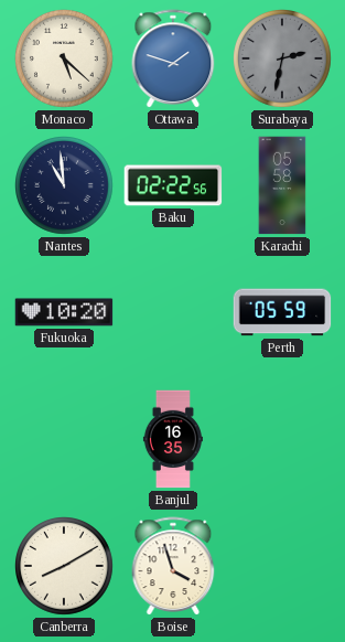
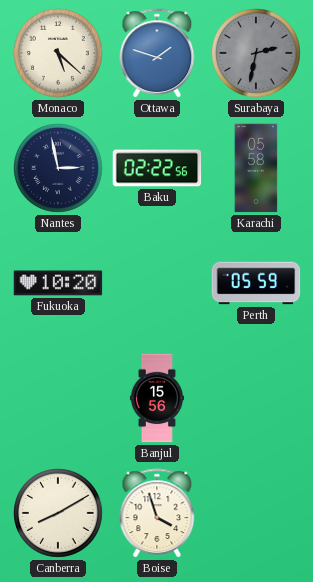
Nantes: 10:59 -> 2:58
Banjul: 16:35 -> 15:56
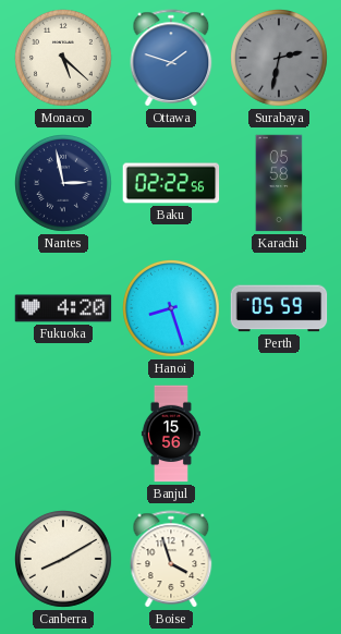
Fukuoka: 10:20 -> 4:20
Hanoi: none -> 8:27
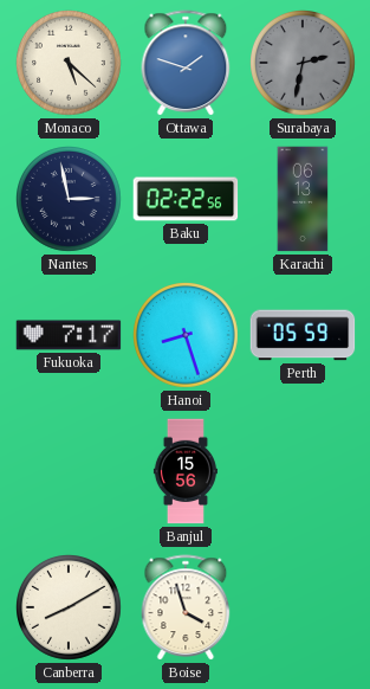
Karachi: 05:58 -> 06:13
Fukuoka: 4:20 -> 7:17
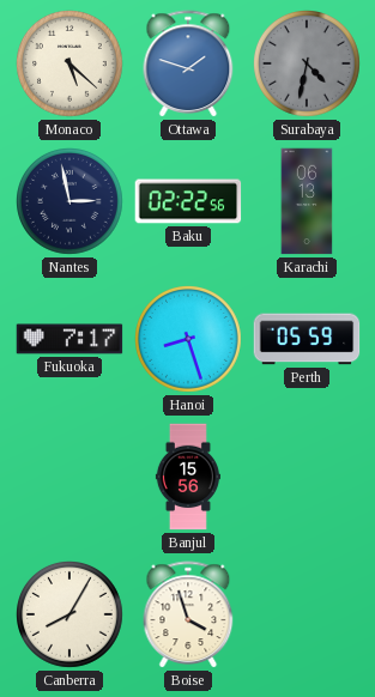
Surabaya: 2:32 -> 4:32
Canberra: 8:10 -> 8:05
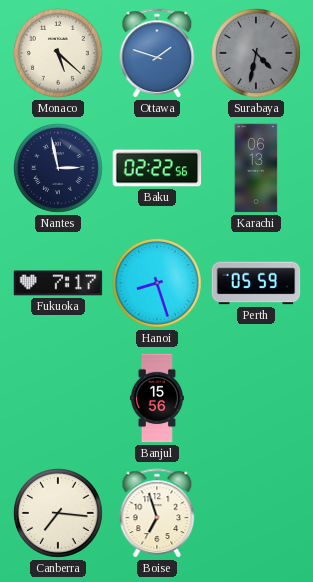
Canberra: 8:05 -> 7:16
Boise: 3:57 -> 6:57
